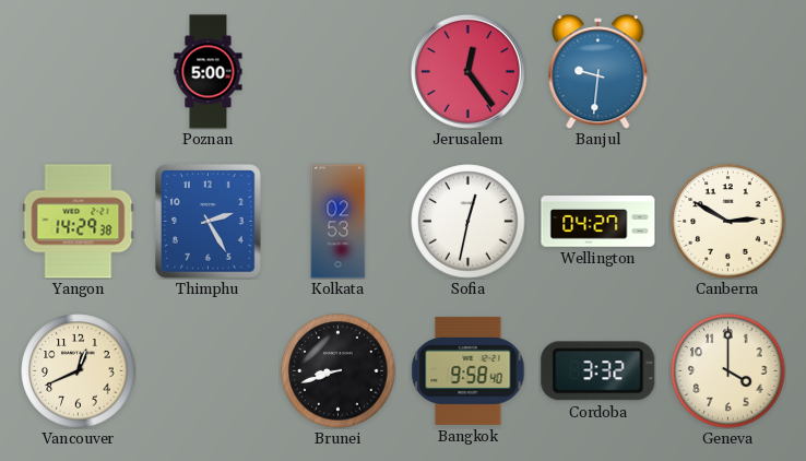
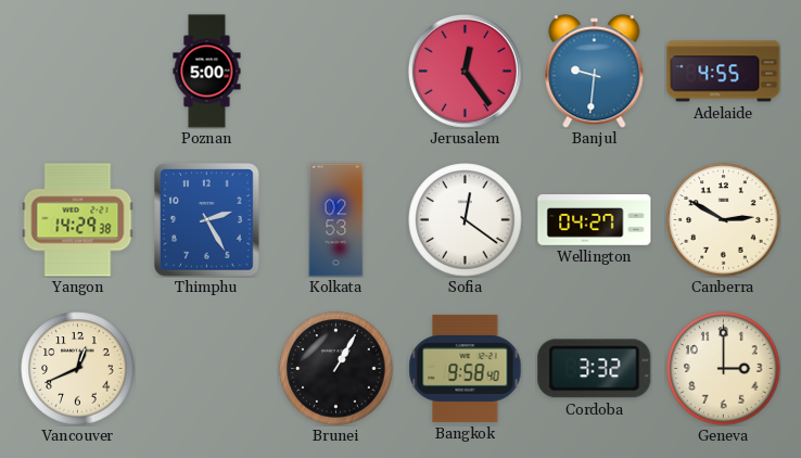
Adelaide: none -> 4:55
Sofia: 12:32 -> 12:21
Brunei: 8:42 -> 1:05
Geneva: 4:00 -> 3:00
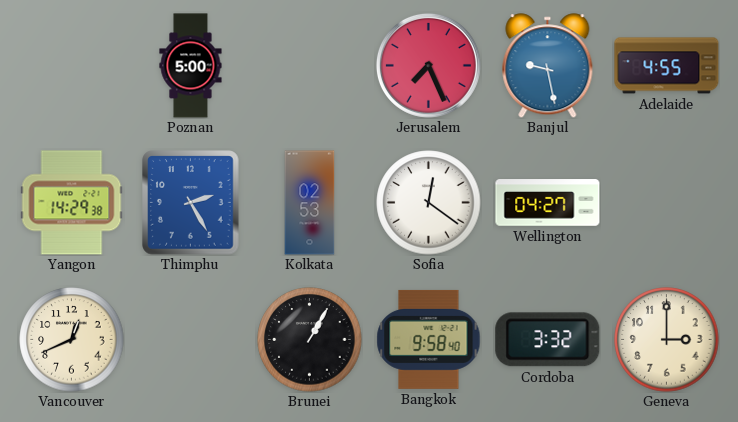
Jerusalem: 12:24 -> 7:26
Banjul: 9:31 -> 9:28
Canberra: 2:50 -> none
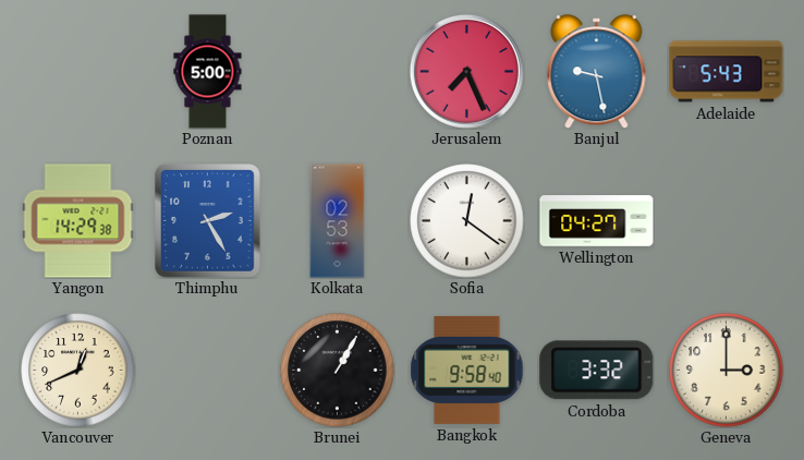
Adelaide: 4:55 -> 5:43
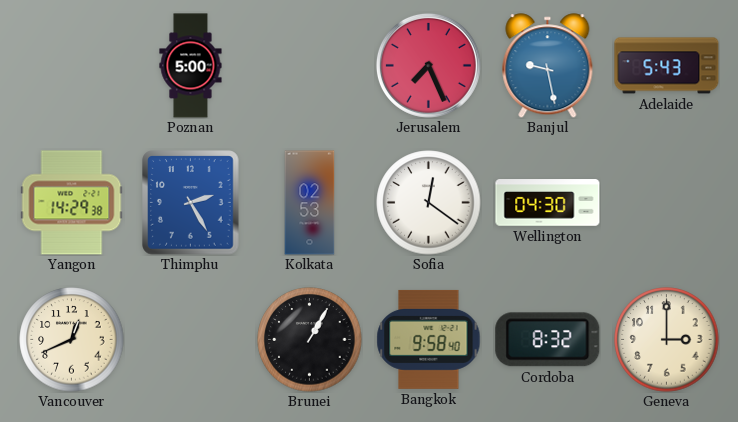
Wellington: 04:27 -> 04:30
Cordoba: 3:32 -> 8:32
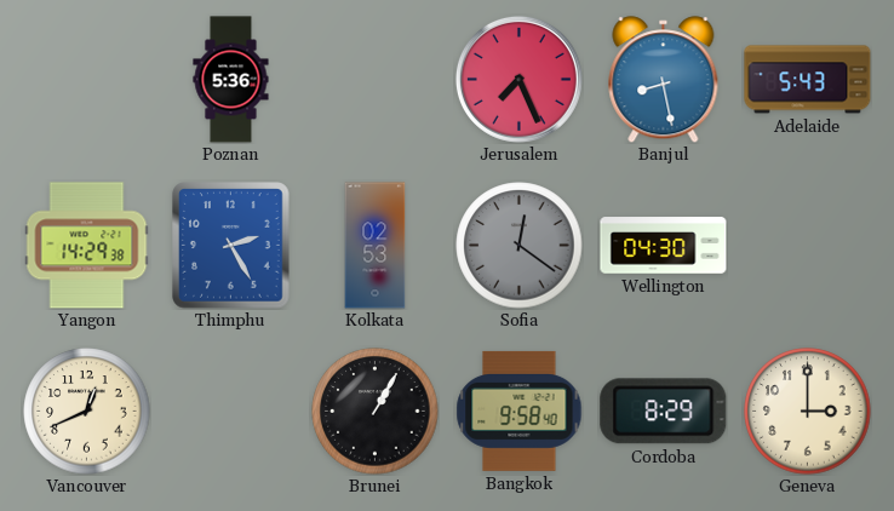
Poznan: 5:00 -> 5:36
Banjul: 9:28 -> 8:28
Sofia dial: white -> grey
Cordoba: 8:32 -> 8:29
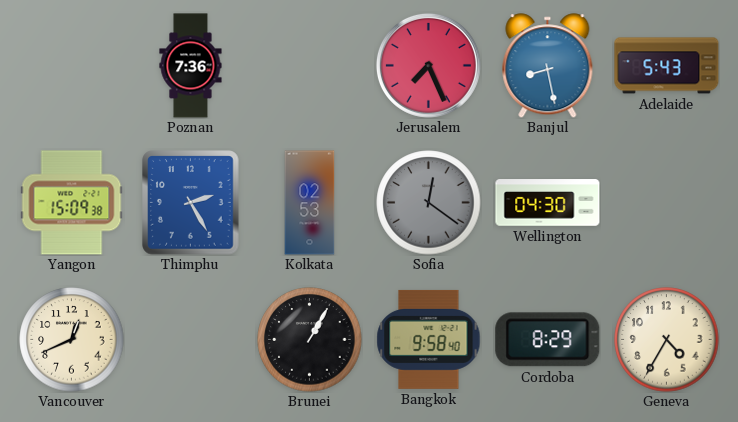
Poznan: 5:36 -> 7:36
Yangon: 14:29 -> 15:09
Geneva: 3:00 -> 4:35
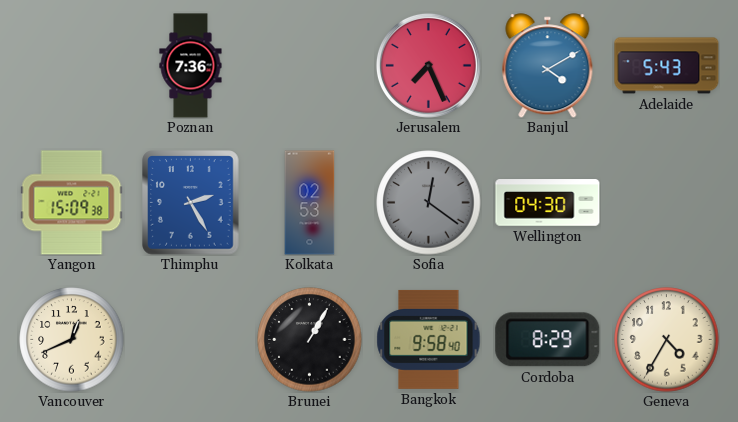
Banjul: 8:28 -> 4:10
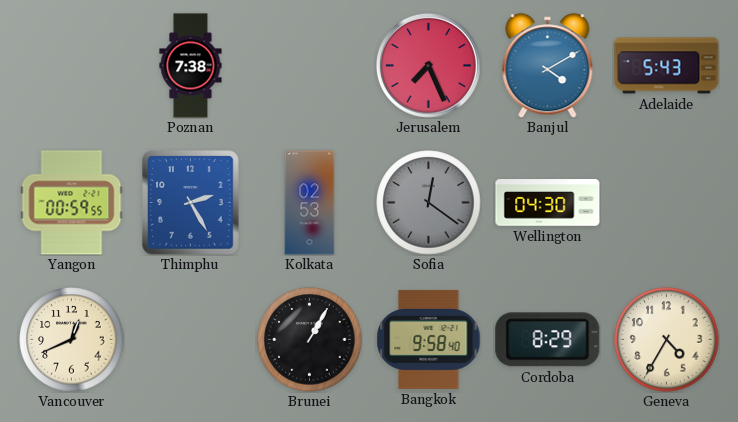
Poznan: 7:36 -> 7:38
Yangon: 15:09 -> 00:59
